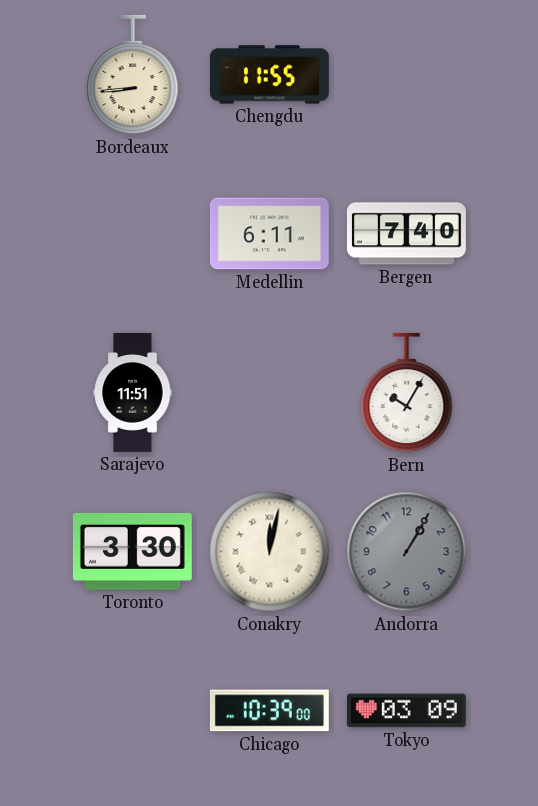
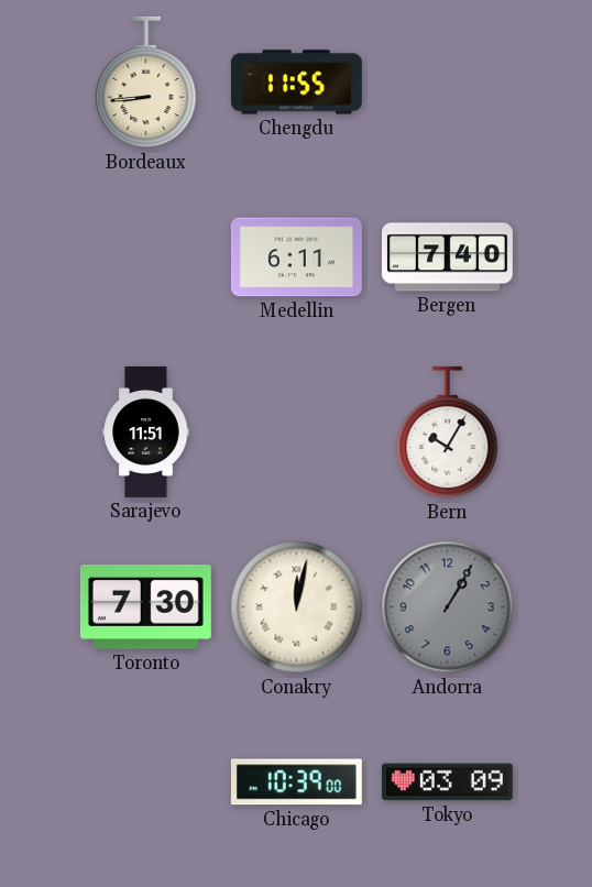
Toronto: 3:30 -> 7:30
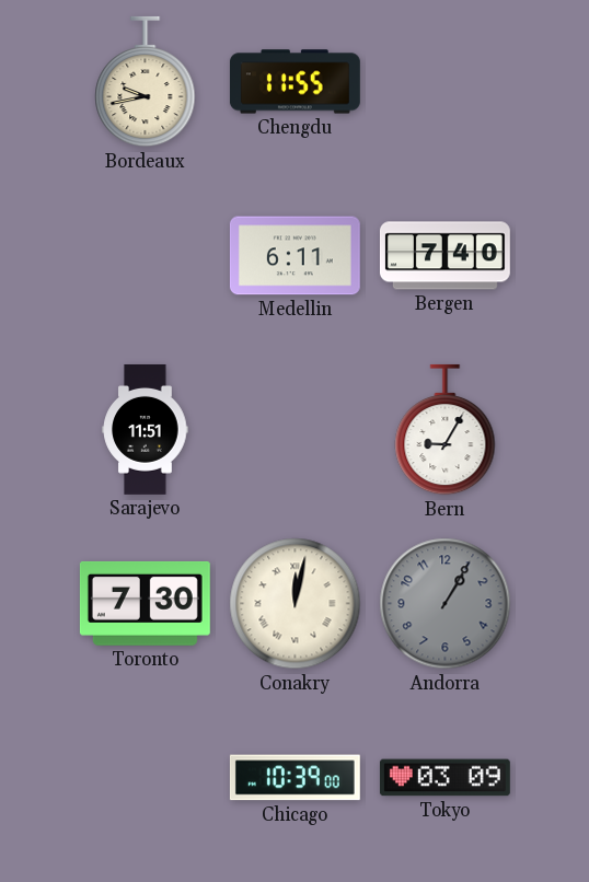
Bordeaux: 8:44 -> 9:43
Bern: 10:05 -> 9:05
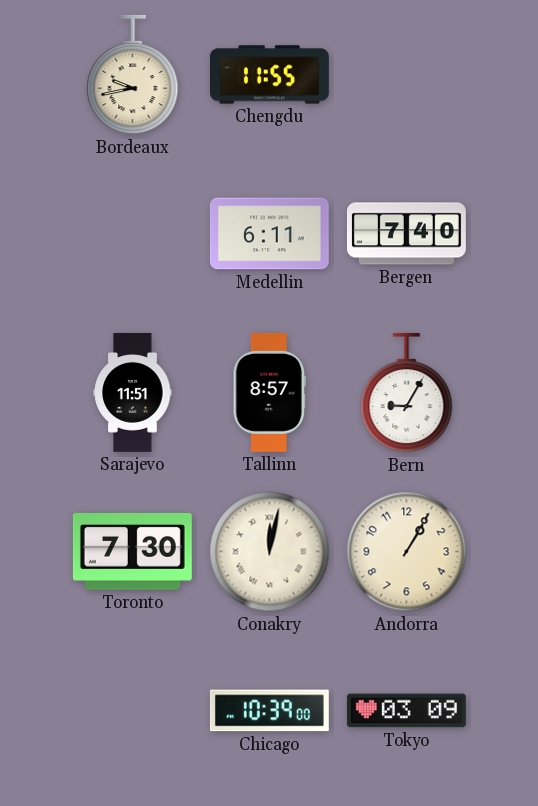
Tallinn: none -> 8:57
Andorra dial: grey -> cream
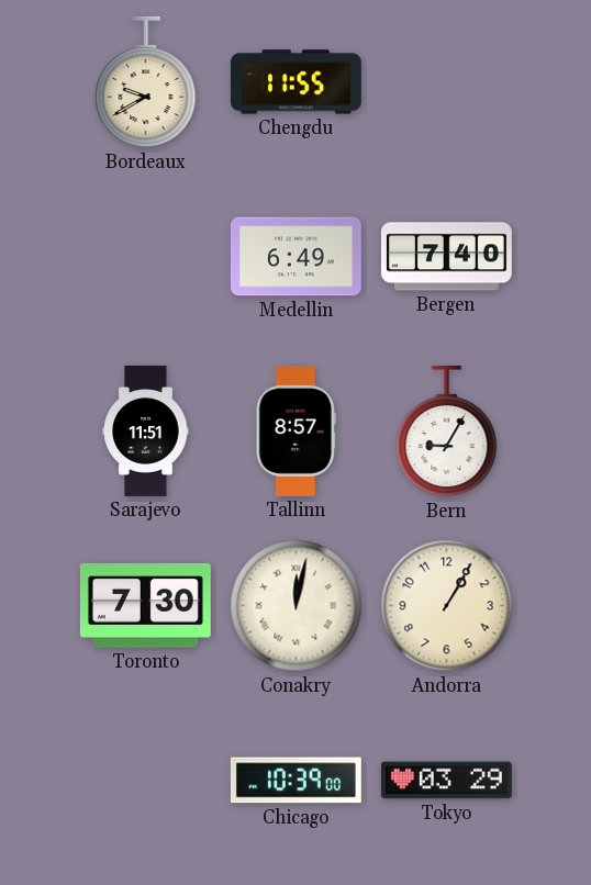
Bordeaux: 9:43 -> 9:40
Medellin: 6:11 -> 6:49
Tokyo: 03:09 -> 03:29
